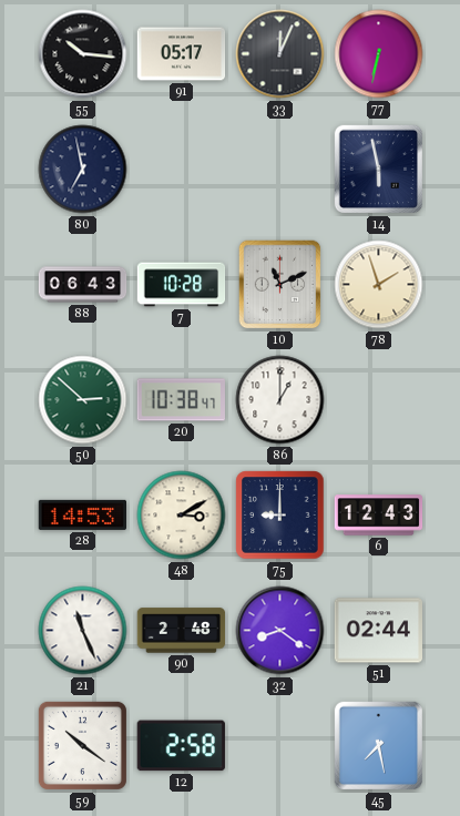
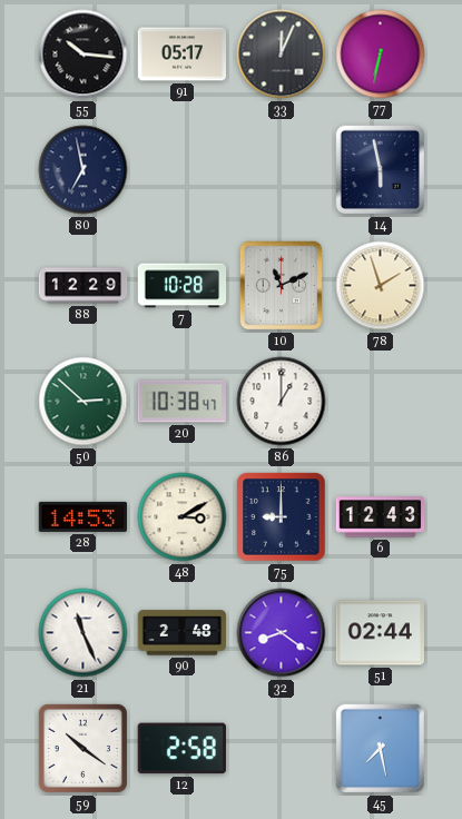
88: 06:43 -> 12:29
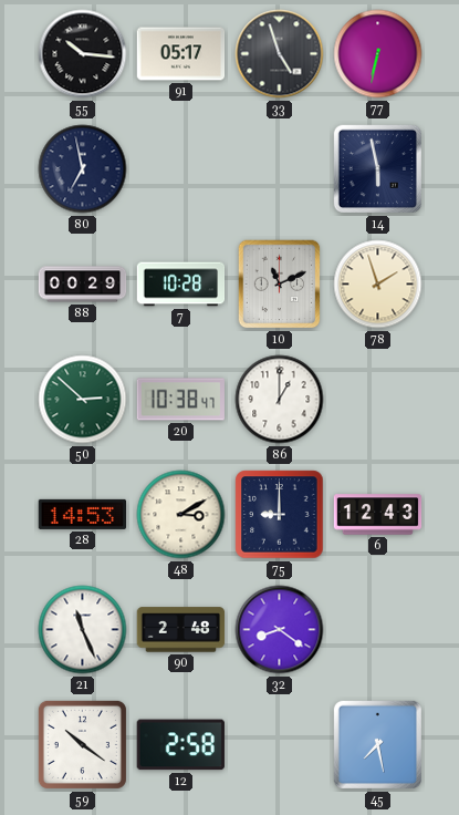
33: 12:04 -> 4:57
88: 12:29 -> 00:29
51: 02:44 -> none
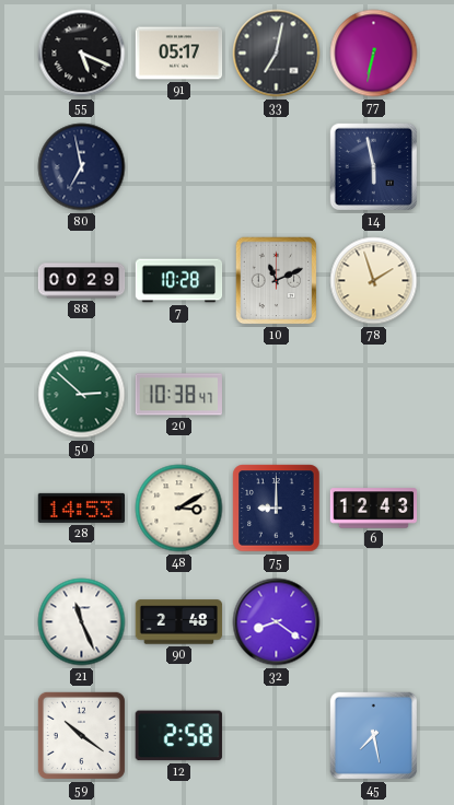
55: 10:16 -> 5:19
33: 4:57 -> 7:02
86: 1:00 -> none
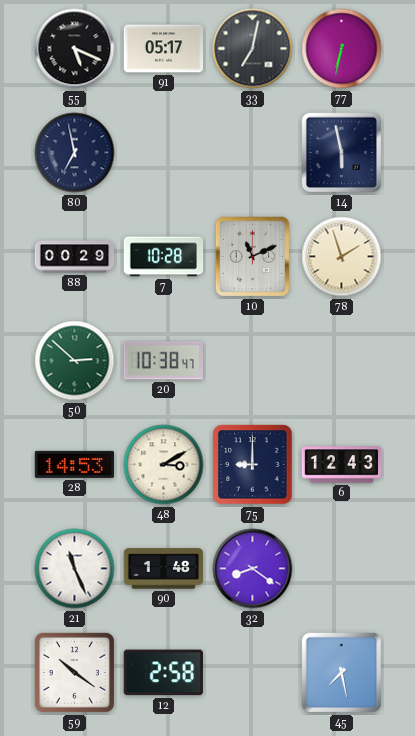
90: 2:48 -> 1:48
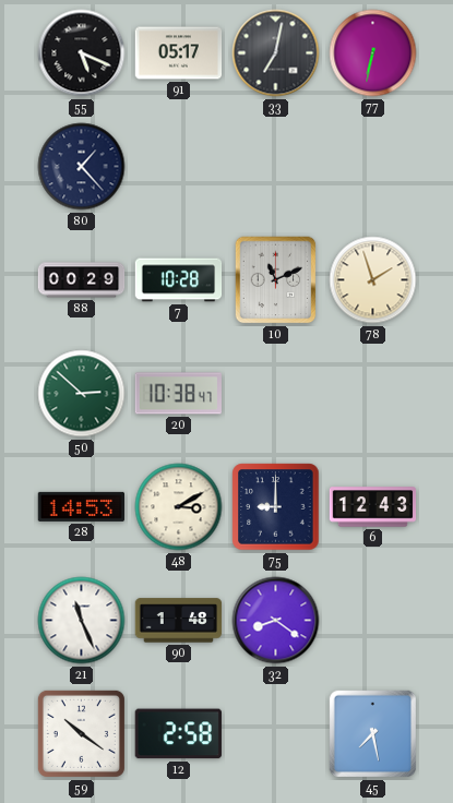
80: 6:58 -> 1:23
14: 5:58 -> none
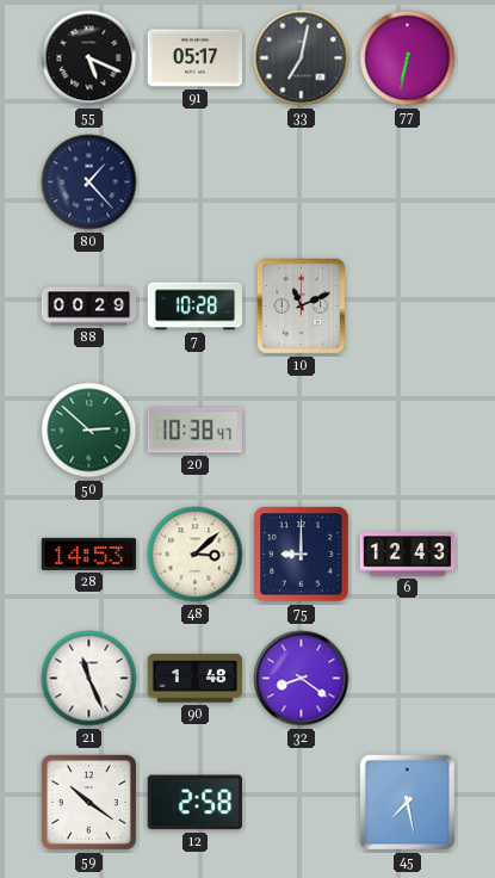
78: 1:57 -> none
48: 3:10 -> 3:08
